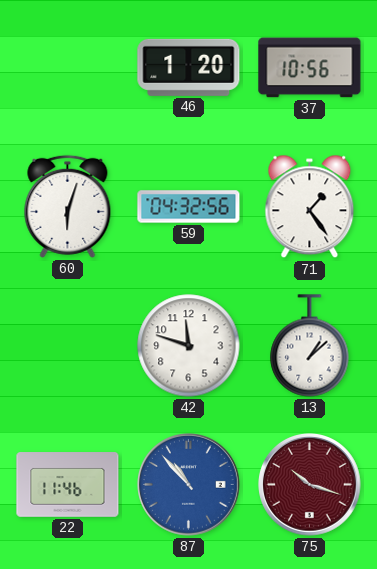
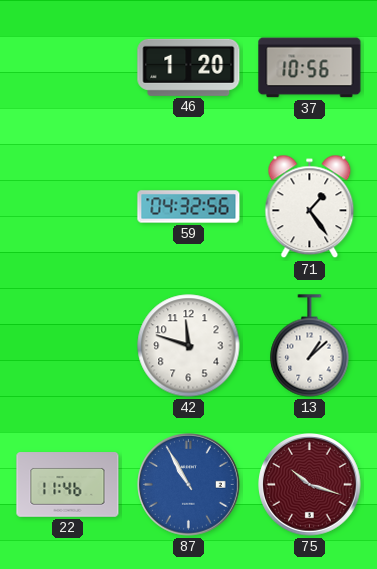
60: 6:03 -> none
87: 10:53 -> 10:55
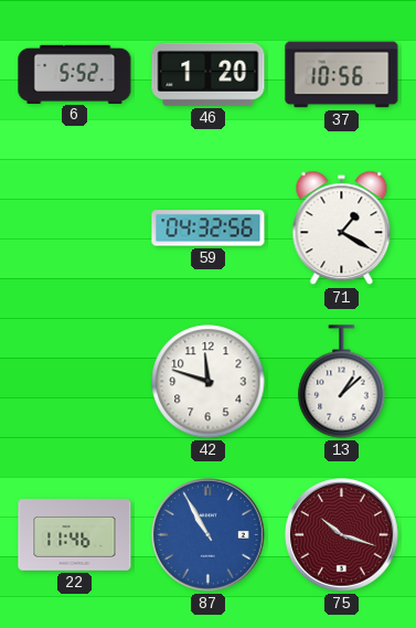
6: none -> 5:52
71: 1:24 -> 1:20
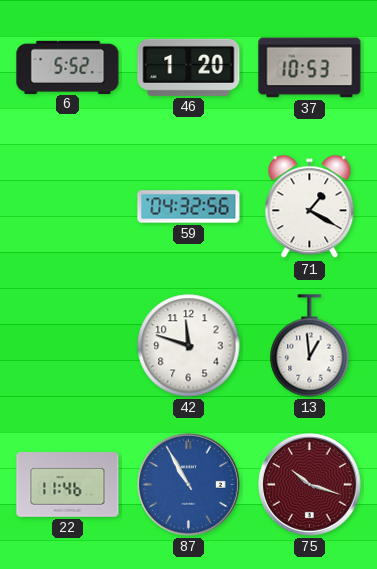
37: 10:56 -> 10:53
13: 1:08 -> 12:59
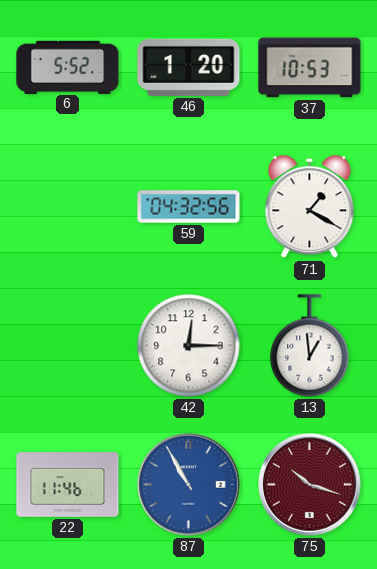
42: 11:48 -> 12:15
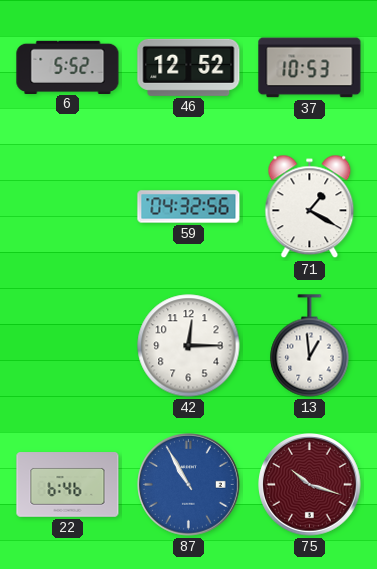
46: 1:20 -> 12:52
22: 11:46 -> 6:46
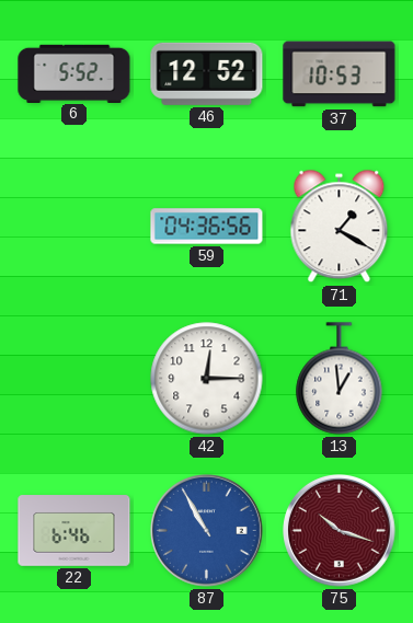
59: 04:32 -> 04:36
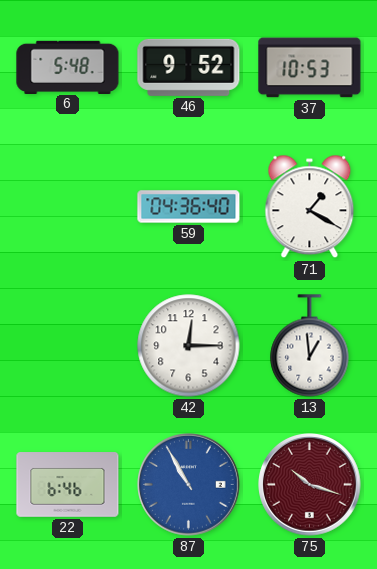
6: 5:52 -> 5:48
46: 12:52 -> 9:52
59: 04:36:56 -> 04:36:40
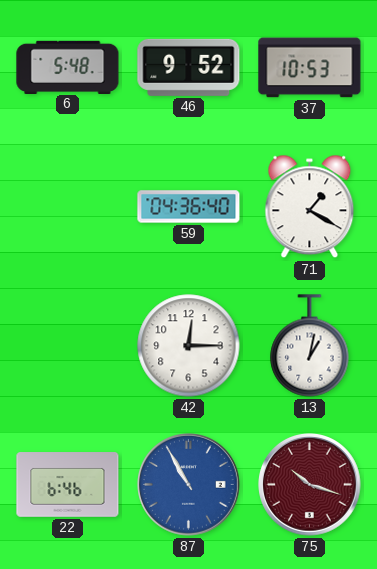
13: 12:59 -> 1:02
